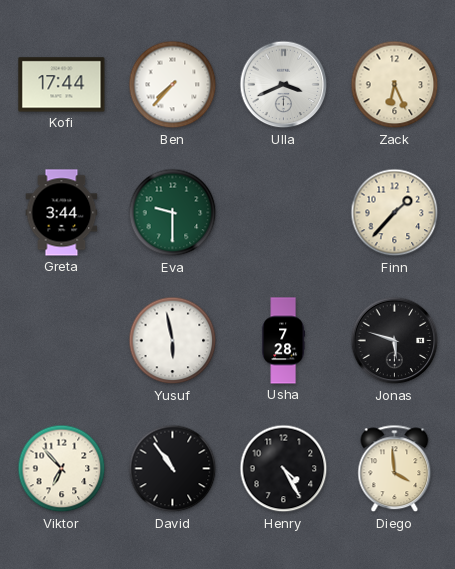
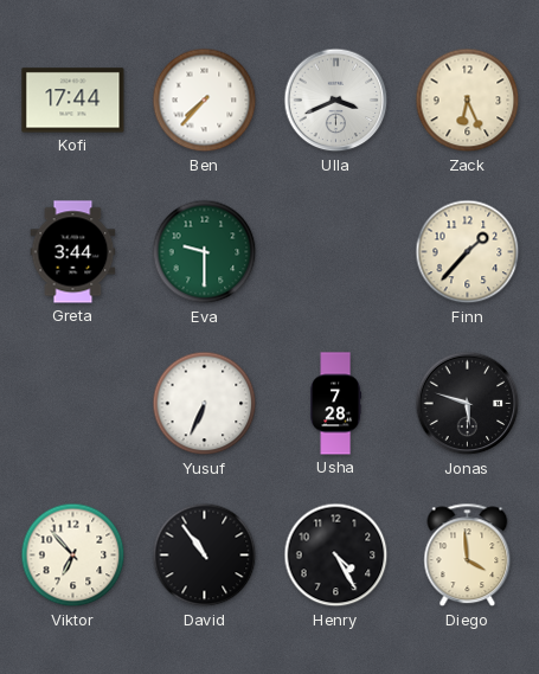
Yusuf: 5:58 -> 6:34
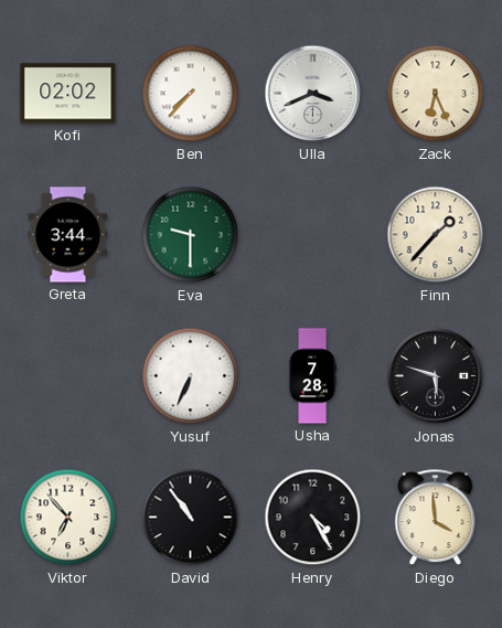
Kofi: 17:44 -> 02:02
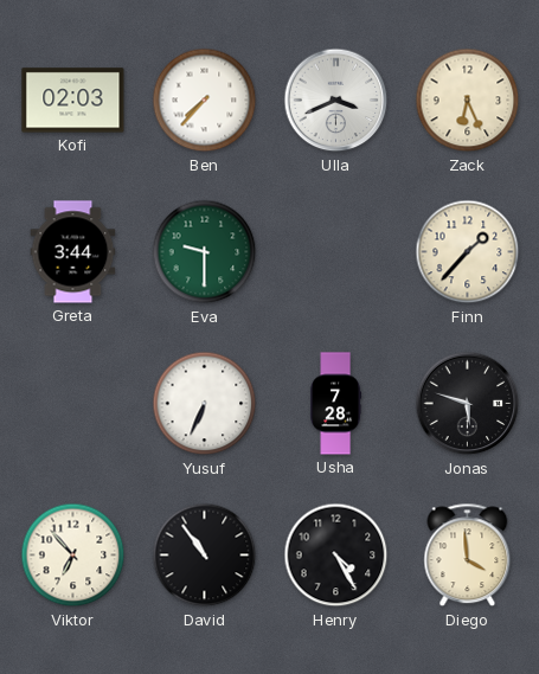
Kofi: 02:02 -> 02:03
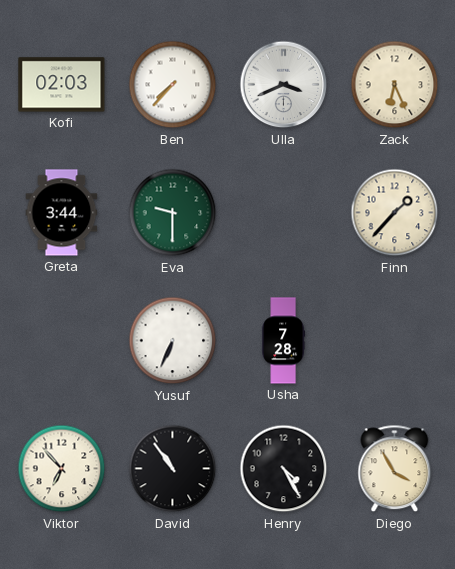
Jonas: 5:48 -> none
Diego: 3:59 -> 3:55
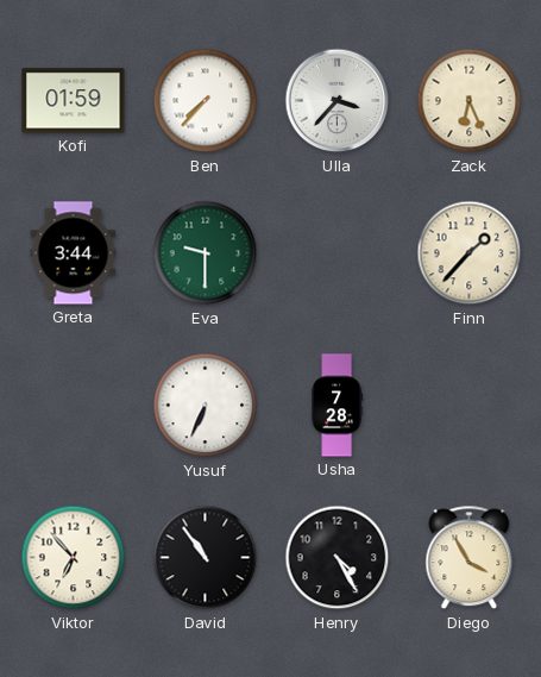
Kofi: 02:03 -> 01:59
Ulla: 3:41 -> 3:37
